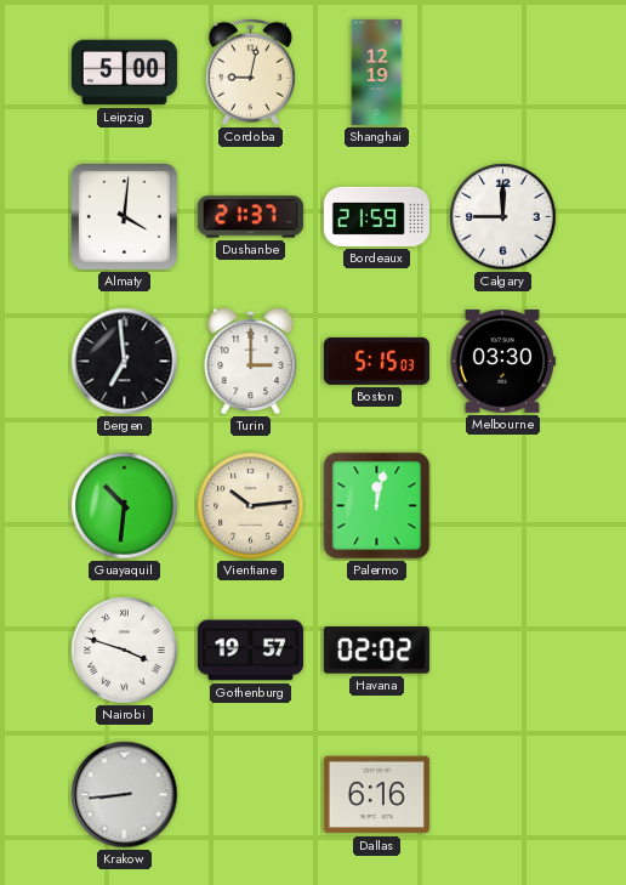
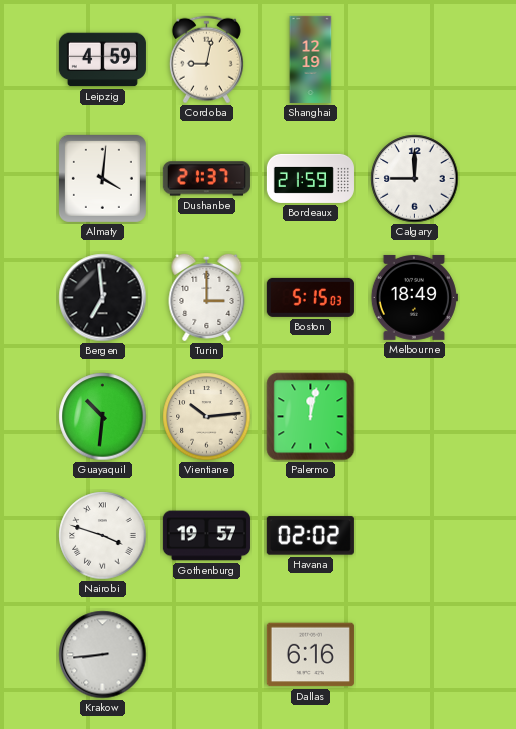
Leipzig: 5:00 -> 4:59
Melbourne: 03:30 -> 18:49
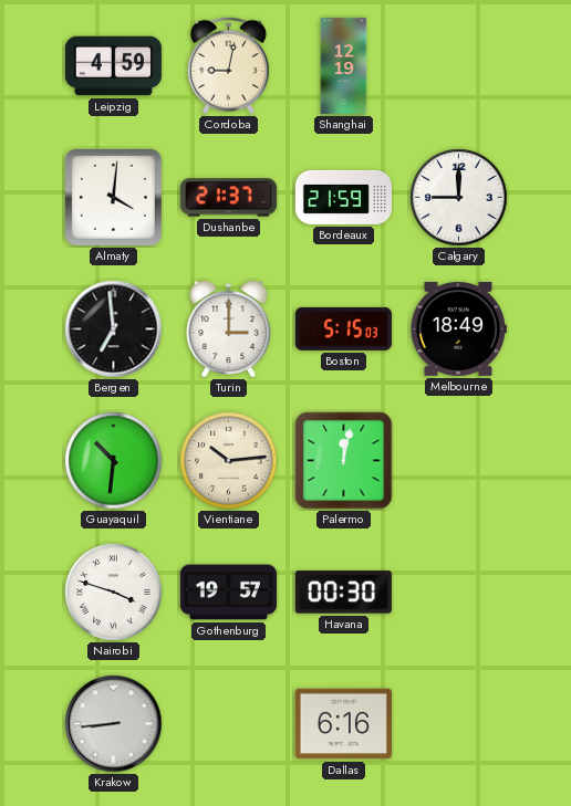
Havana: 02:02 -> 00:30
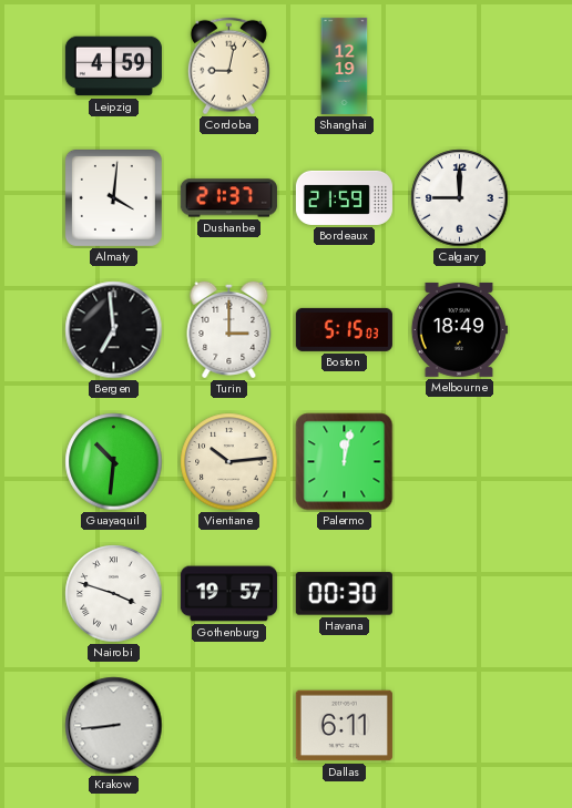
Dallas: 6:16 -> 6:11
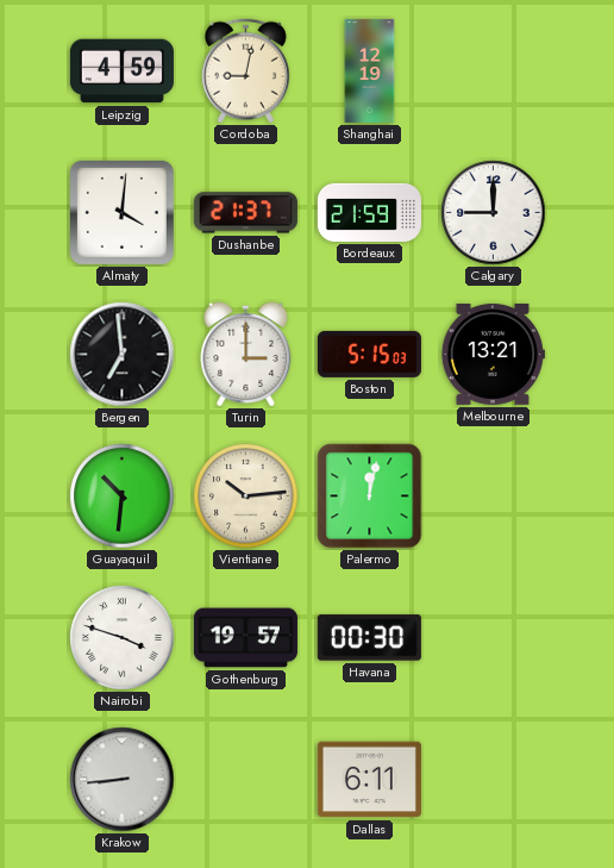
Melbourne: 18:49 -> 13:21
